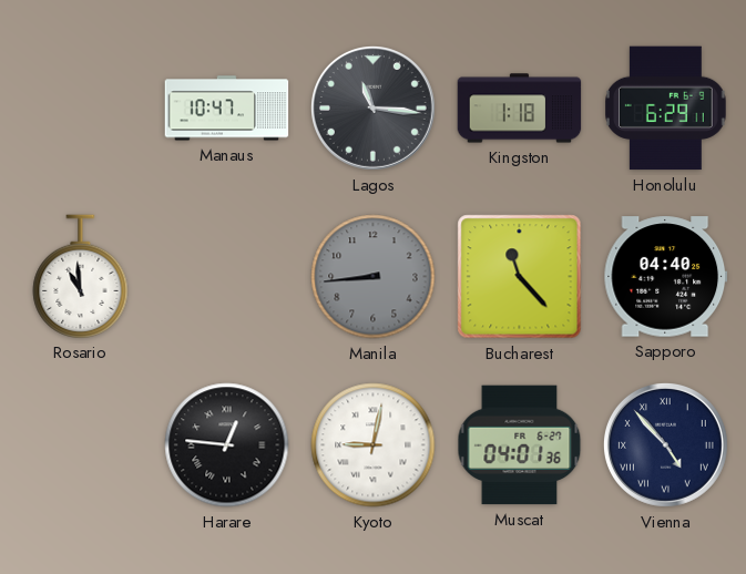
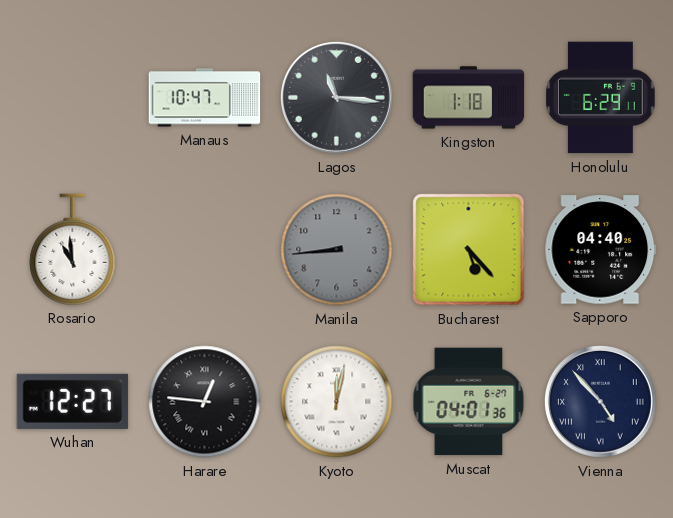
Bucharest: 11:23 -> 5:23
Wuhan: none -> 12:27
Kyoto: 9:02 -> 12:02
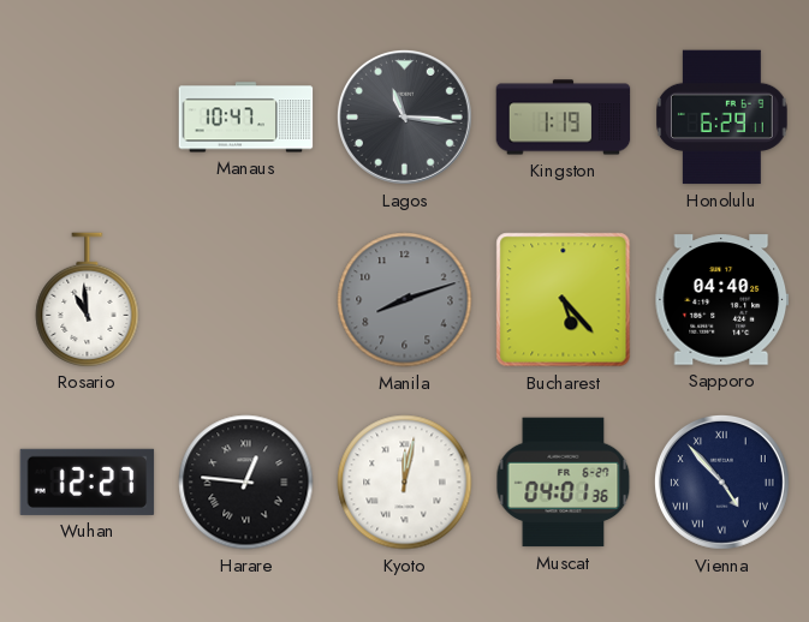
Kingston: 1:18 -> 1:19
Manila: 8:44 -> 8:12
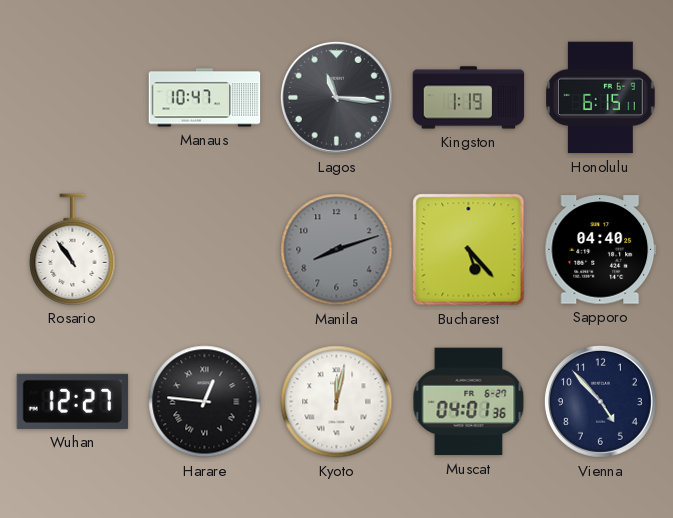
Honolulu: 6:29 -> 6:15
Rosario: 10:59 -> 10:54
Vienna numerals: Roman -> Arabic
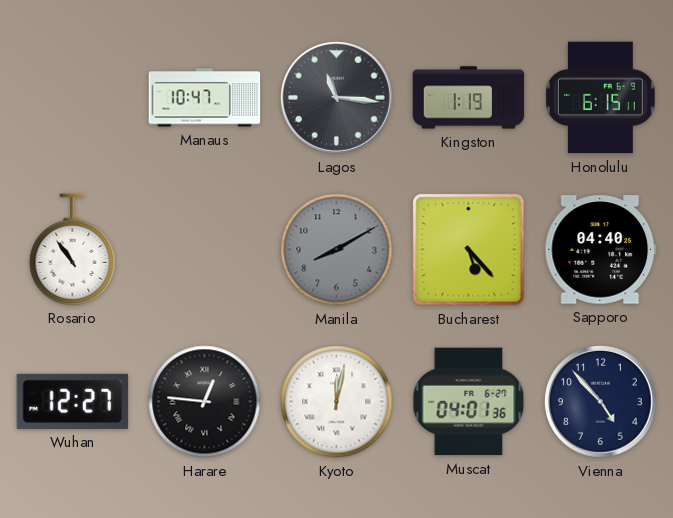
Manila: 8:12 -> 8:10
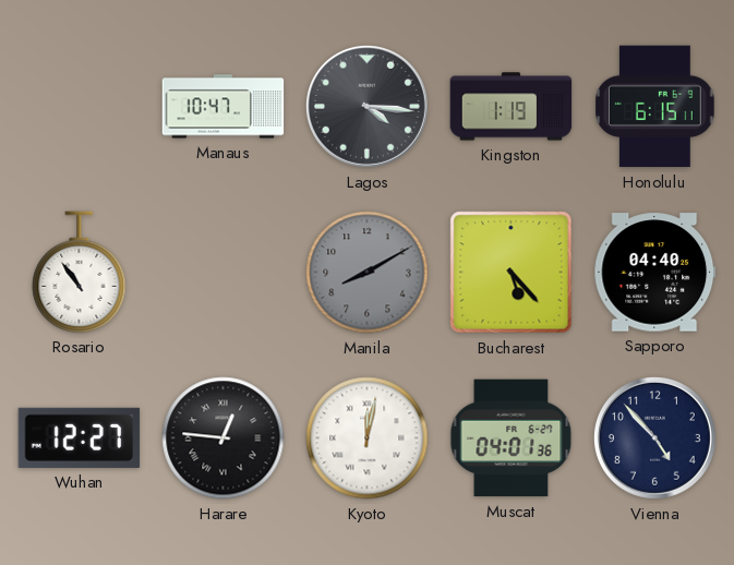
Lagos: 11:16 -> 4:16
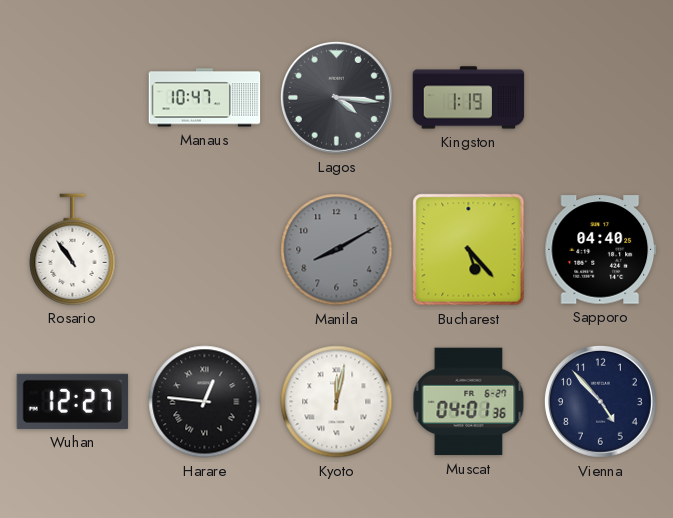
Honolulu: 6:15 -> none
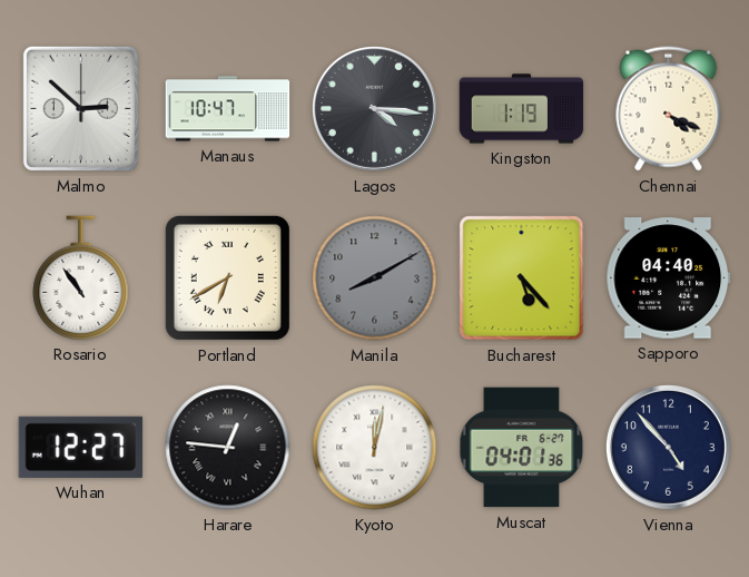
Malmo: none -> 2:52
Chennai: none -> 4:19
Portland: none -> 6:40
